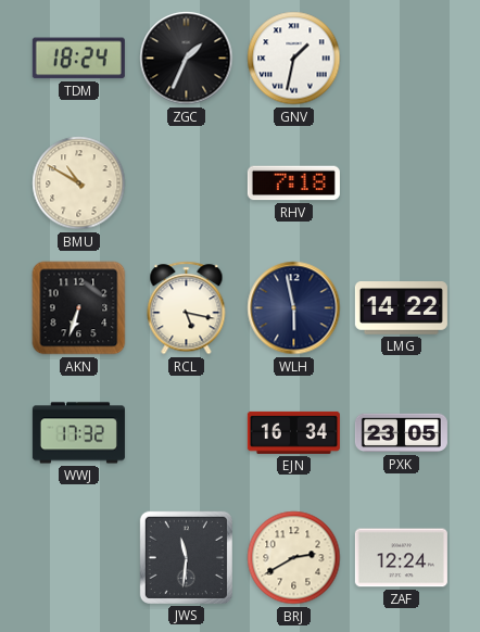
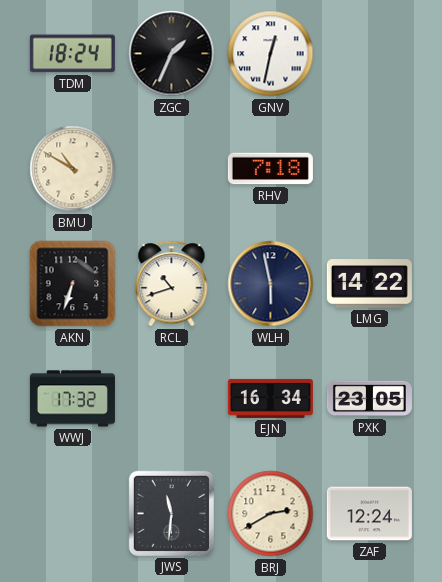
GNV: 1:32 -> 12:32
RCL: 5:17 -> 10:42
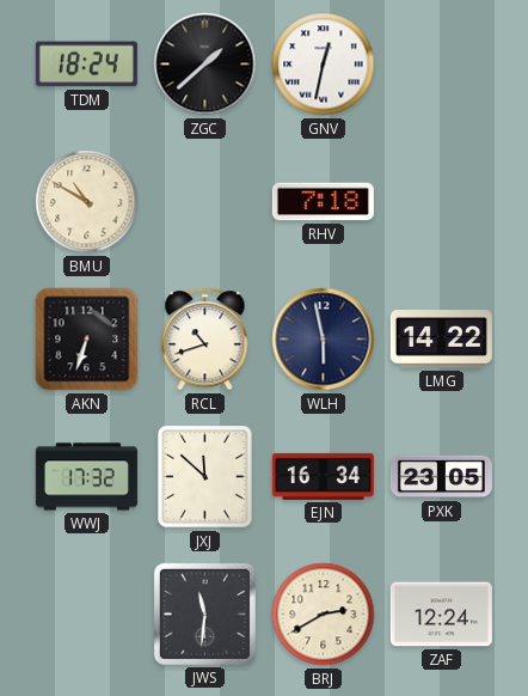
ZGC: 1:34 -> 1:38
JXJ: none -> 11:52
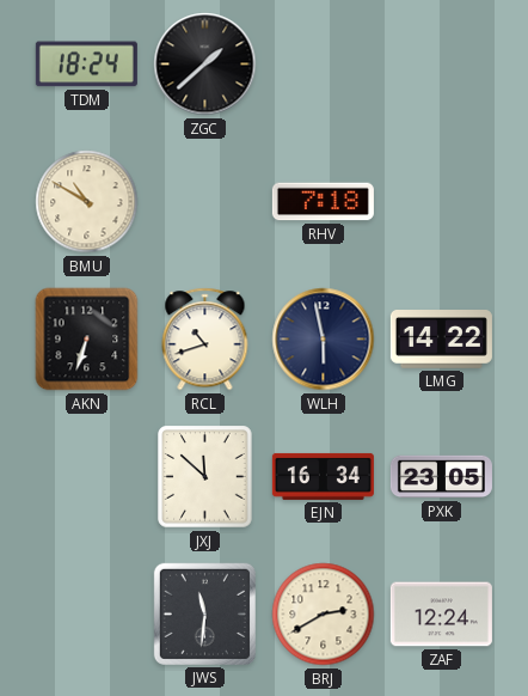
GNV: 12:32 -> none
WWJ: 17:32 -> none
